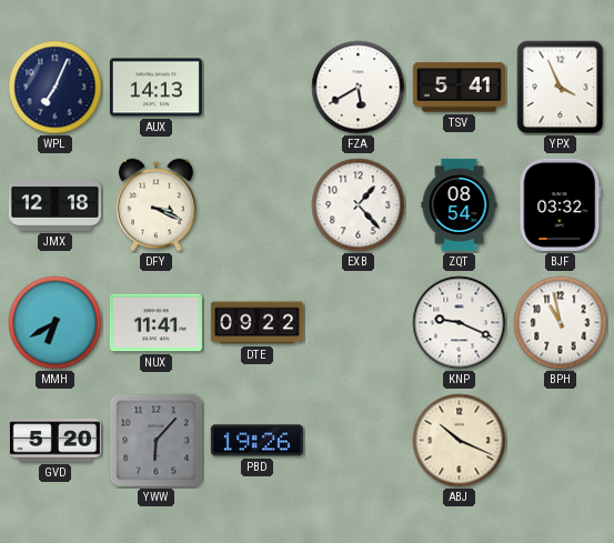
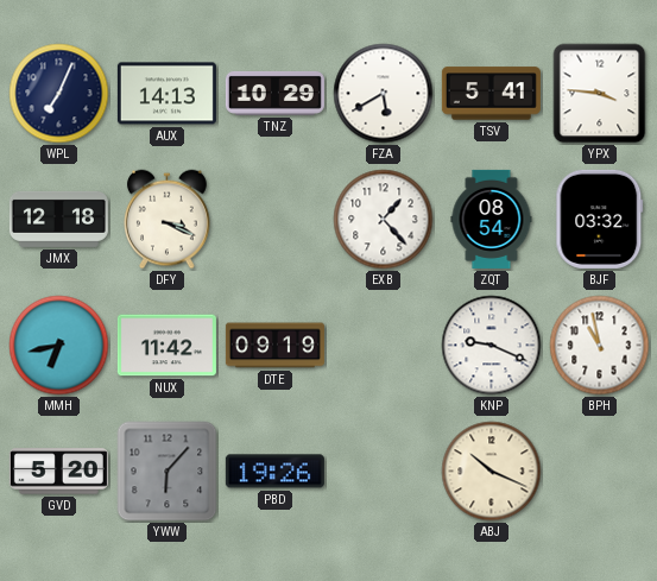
TNZ: none -> 10:29
YPX: 3:56 -> 3:46
MMH: 6:40 -> 6:43
NUX: 11:41 -> 11:42
DTE: 09:22 -> 09:19
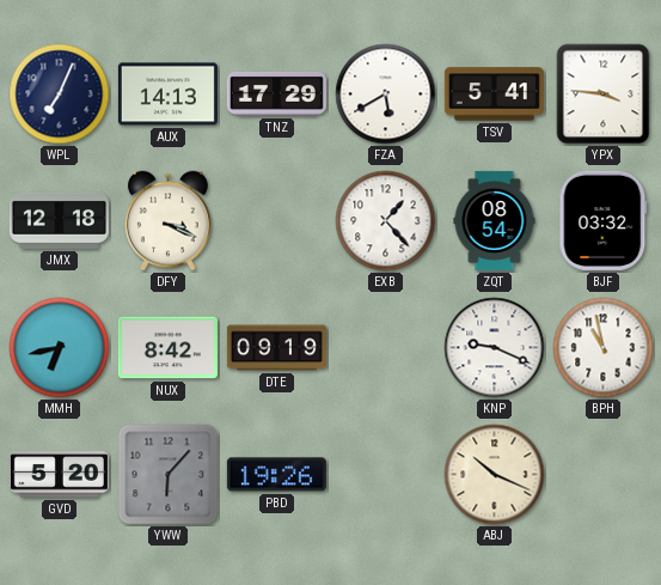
TNZ: 10:29 -> 17:29
NUX: 11:42 -> 8:42
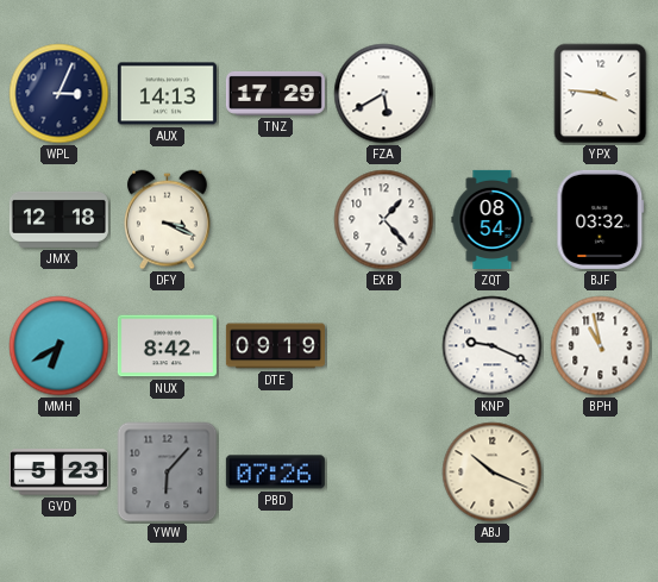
WPL: 7:04 -> 3:04
TSV: 5:41 -> none
MMH: 6:43 -> 6:40
GVD: 5:20 -> 5:23
PBD: 19:26 -> 07:26
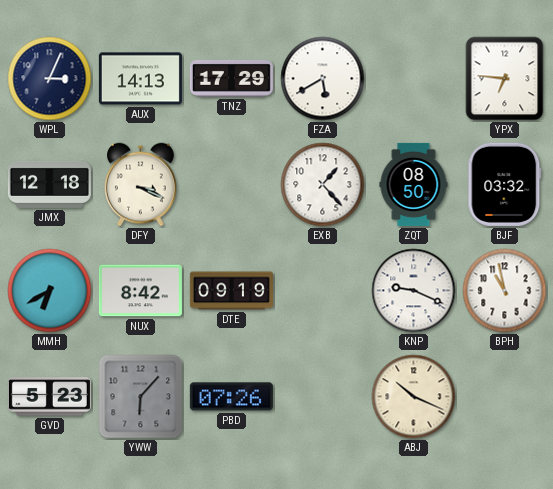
YPX: 3:46 -> 6:46
ZQT: 08:54 -> 08:50
